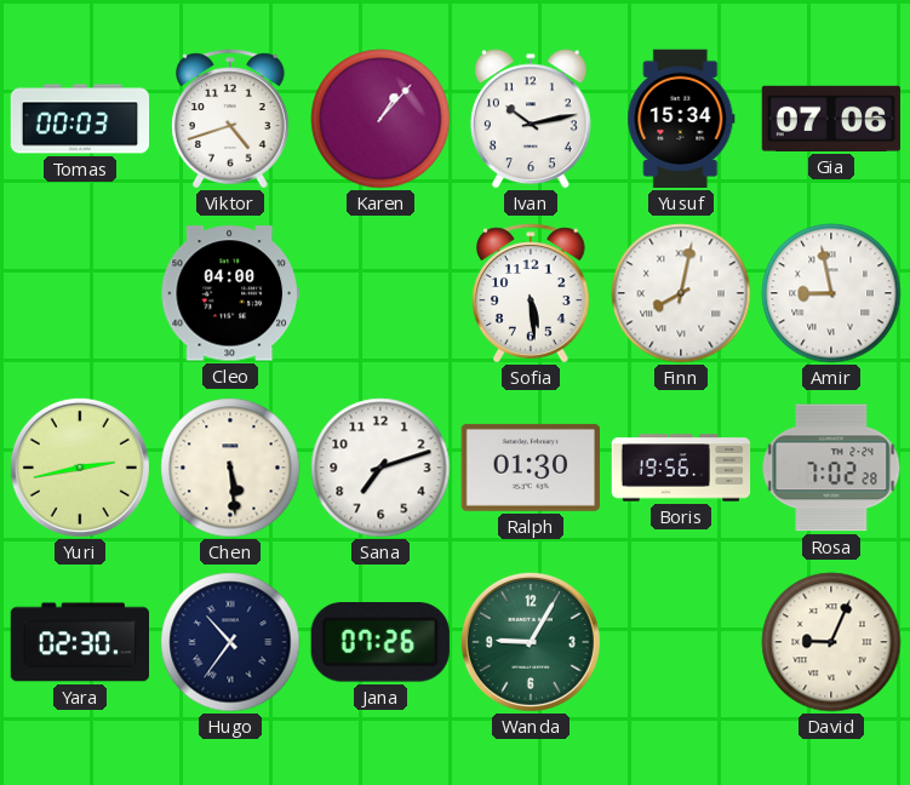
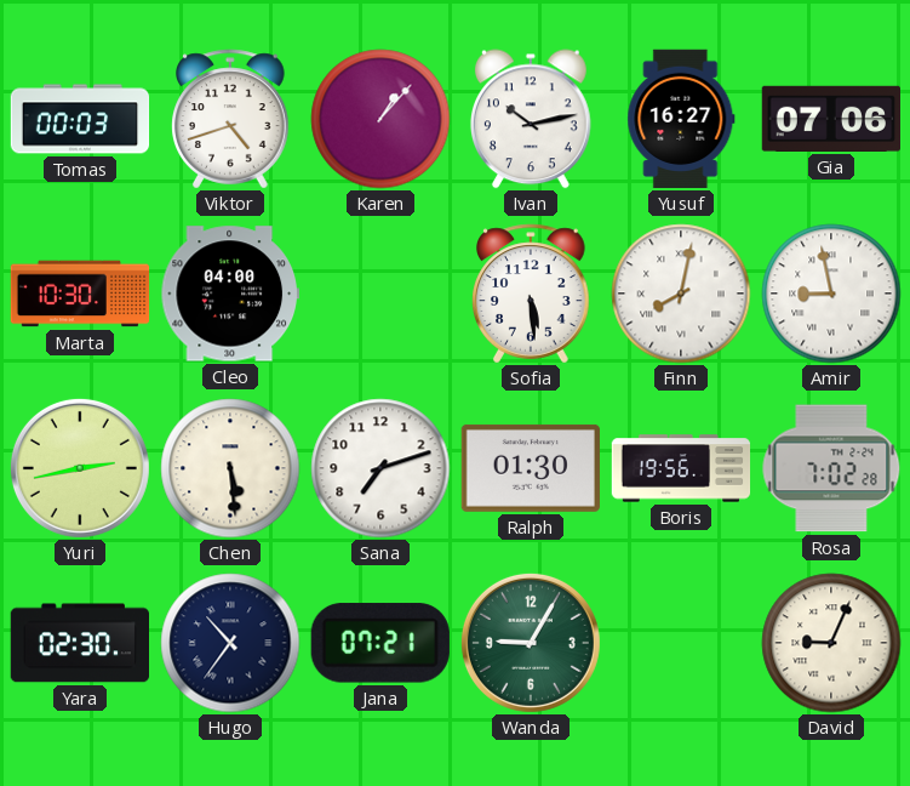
Yusuf: 15:34 -> 16:27
Marta: none -> 10:30
Jana: 07:26 -> 07:21
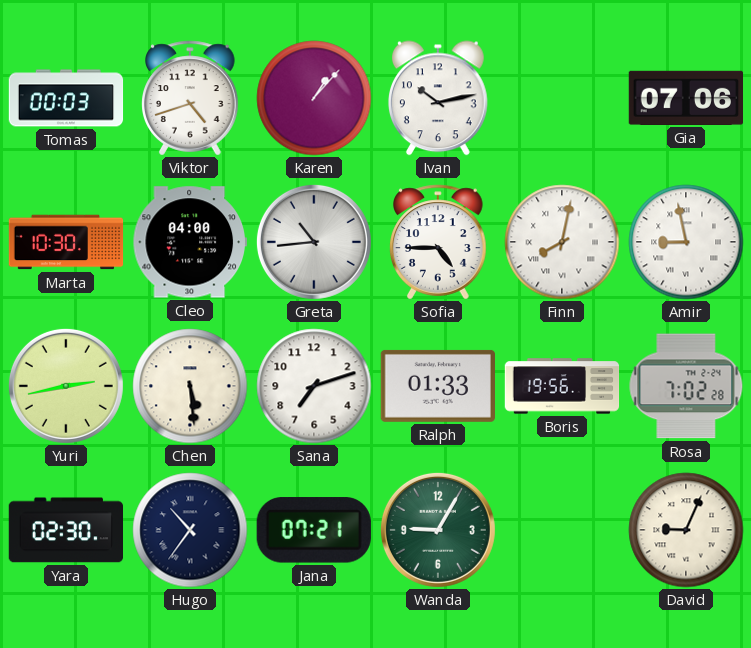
Yusuf: 16:27 -> none
Greta: none -> 10:44
Sofia: 5:29 -> 4:45
Ralph: 01:30 -> 01:33
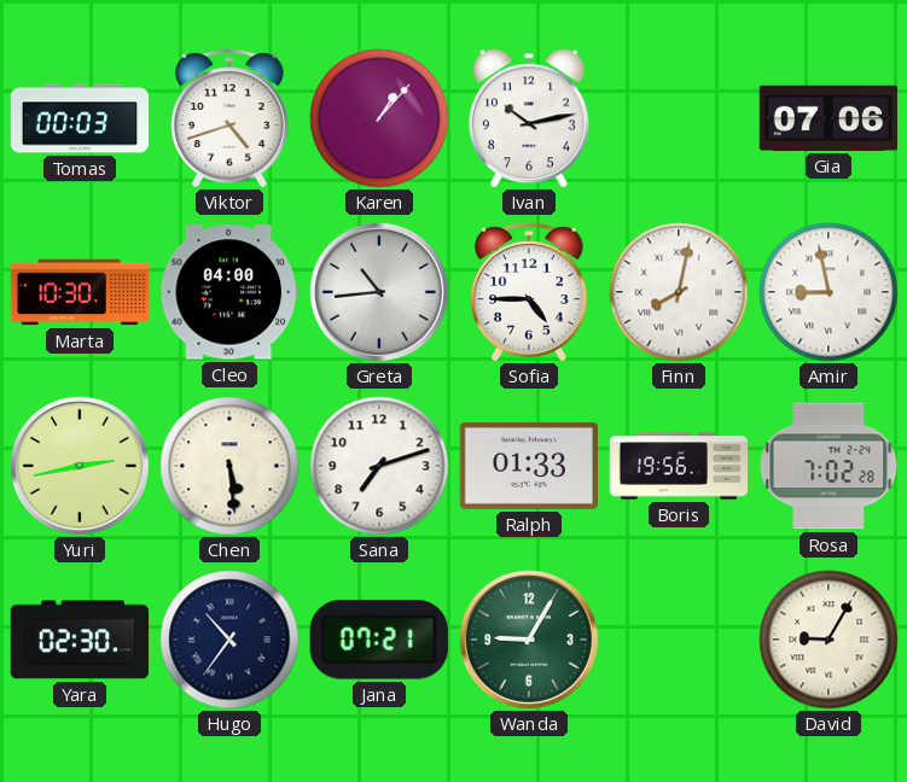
David: 9:04 -> 9:05
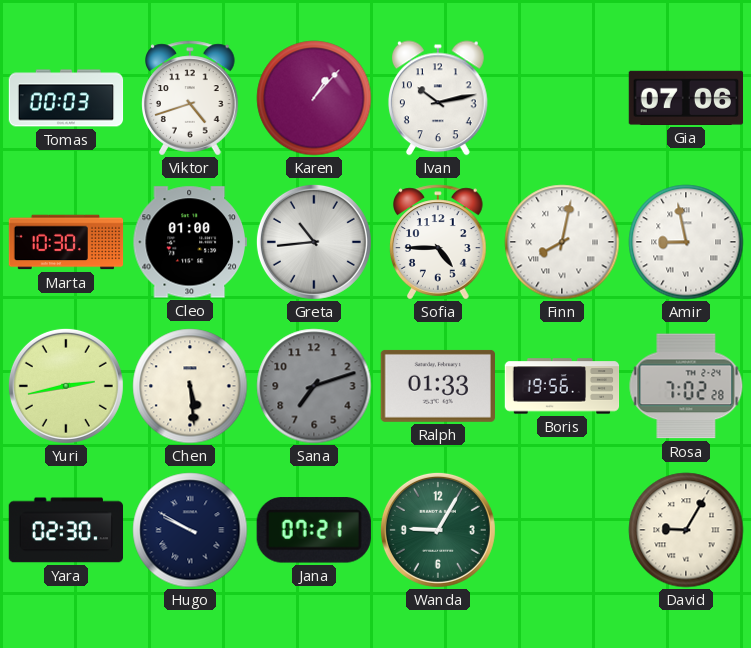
Cleo: 04:00 -> 01:00
Sana dial: white -> grey
Hugo: 10:36 -> 9:50
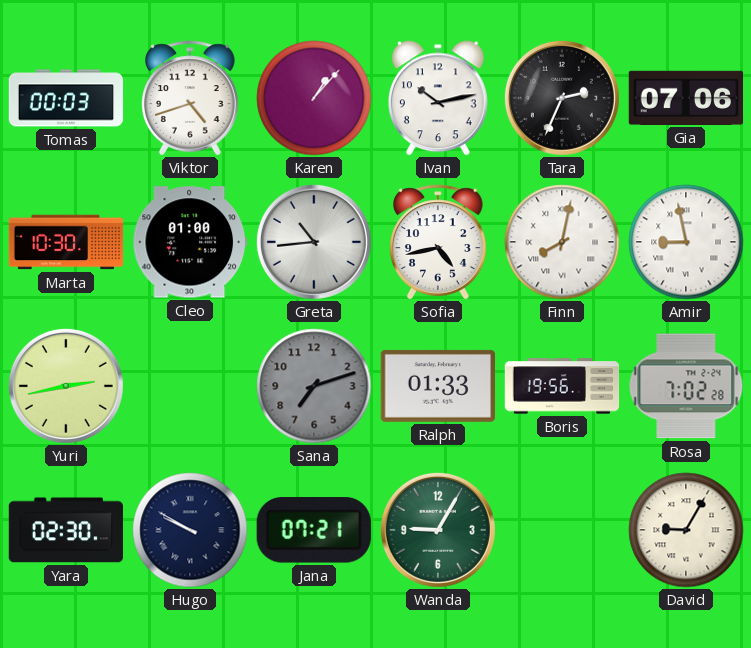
Tara: none -> 2:34
Sofia: 4:45 -> 4:43
Chen: 5:29 -> none
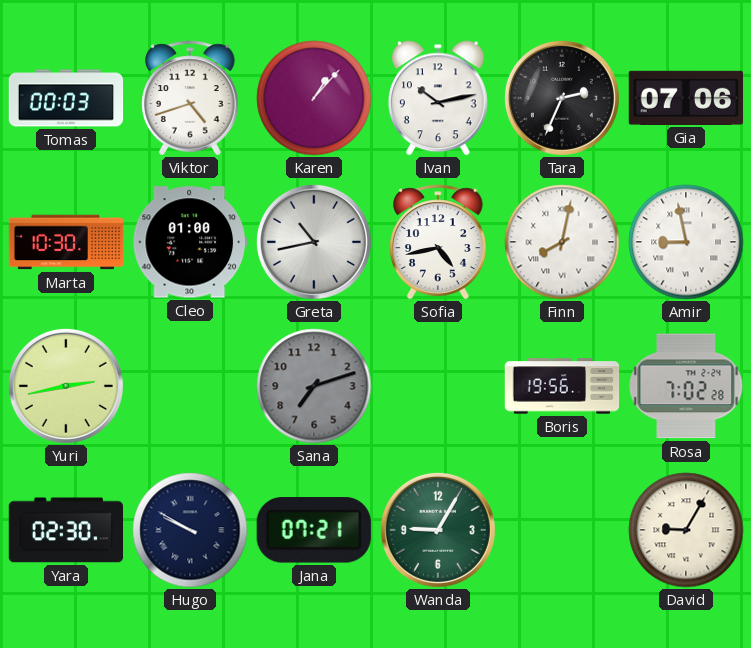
Greta: 10:44 -> 10:43
Ralph: 01:33 -> none
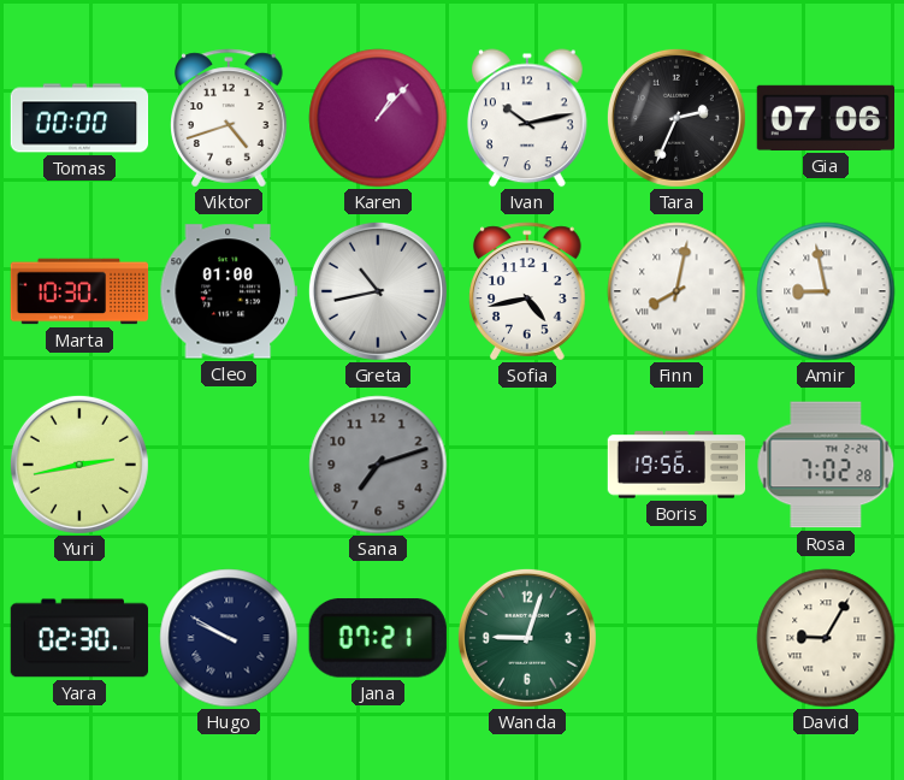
Tomas: 00:03 -> 00:00
Wanda: 9:05 -> 9:03
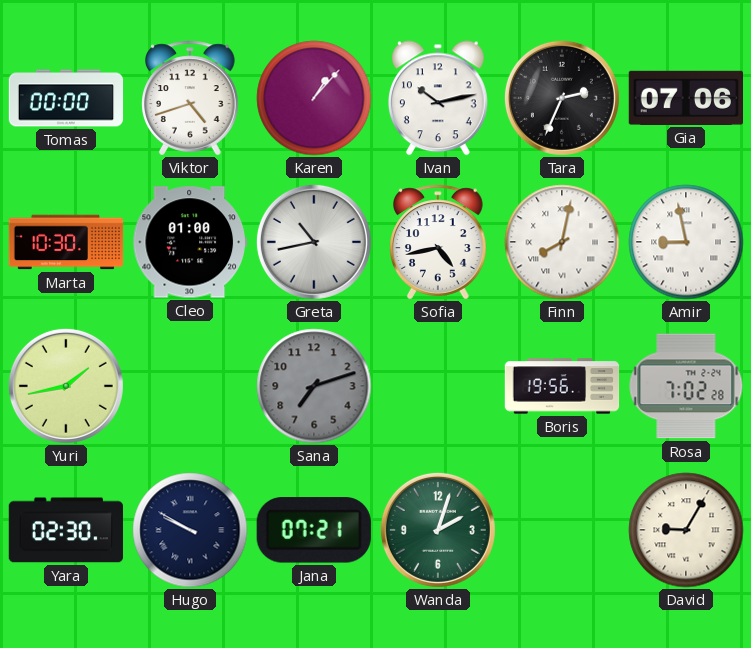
Yuri: 2:43 -> 1:43
Wanda: 9:03 -> 2:03
